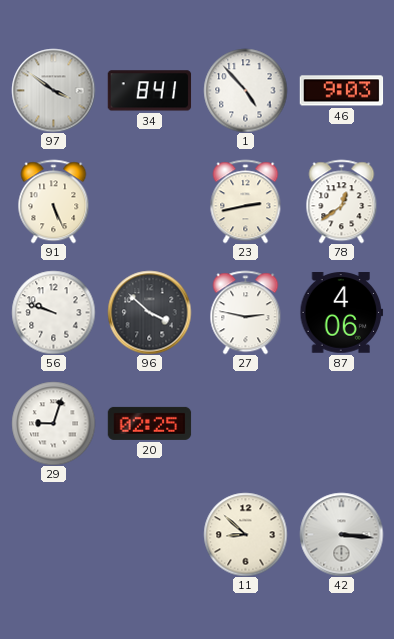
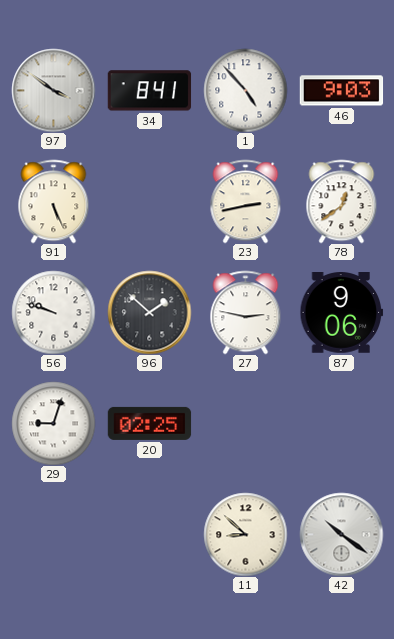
96: 3:52 -> 1:52
87: 4:06 -> 9:06
42: 3:16 -> 10:21
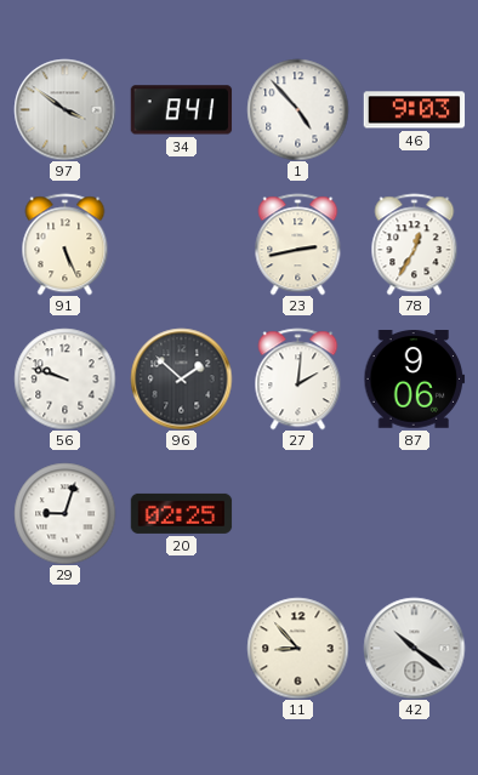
78: 12:39 -> 12:35
27: 2:47 -> 2:01
11: 8:52 -> 8:53
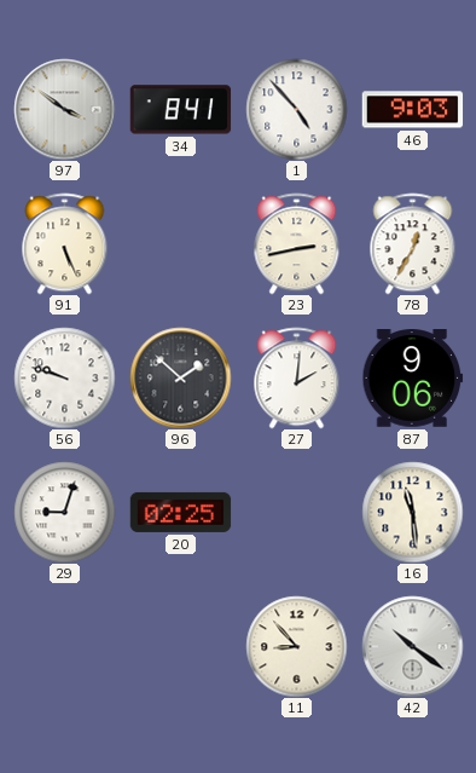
16: none -> 11:29
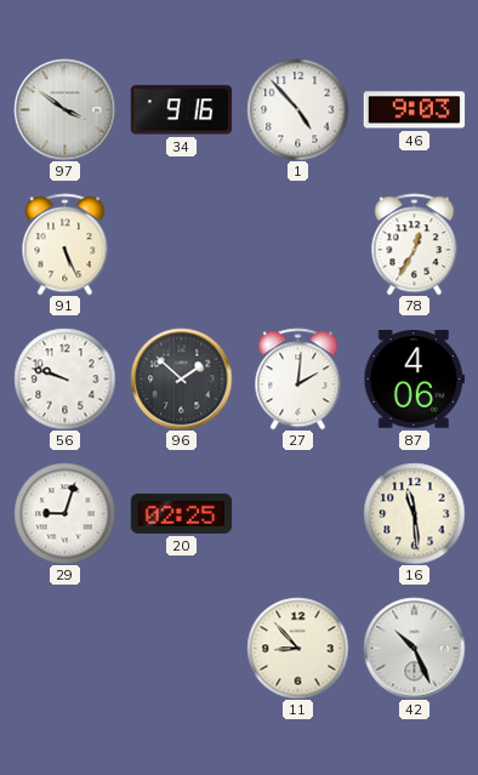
34: 8:41 -> 9:16
23: 2:43 -> none
87: 9:06 -> 4:06
42: 10:21 -> 10:26
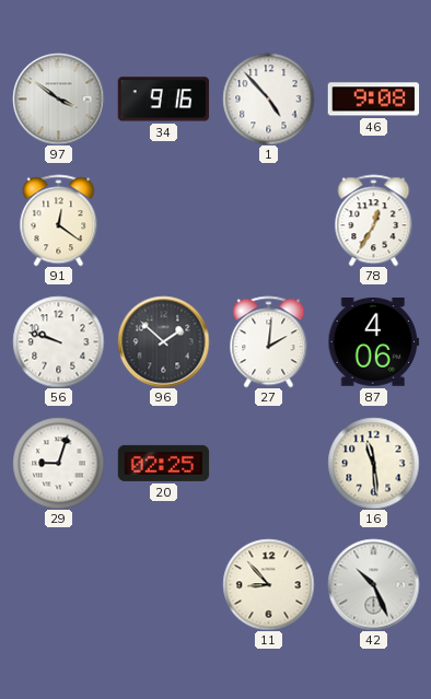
46: 9:03 -> 9:08
91: 5:26 -> 12:21
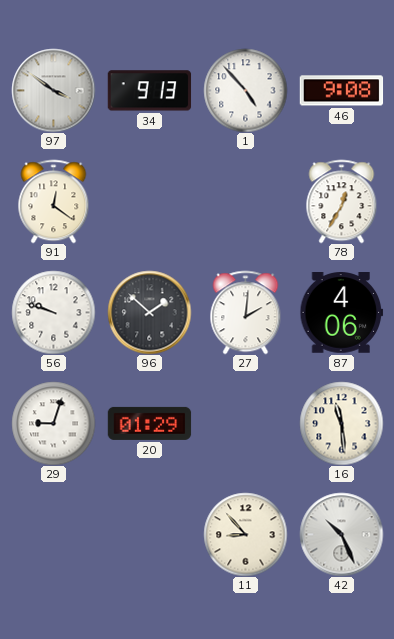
34: 9:16 -> 9:13
20: 02:25 -> 01:29
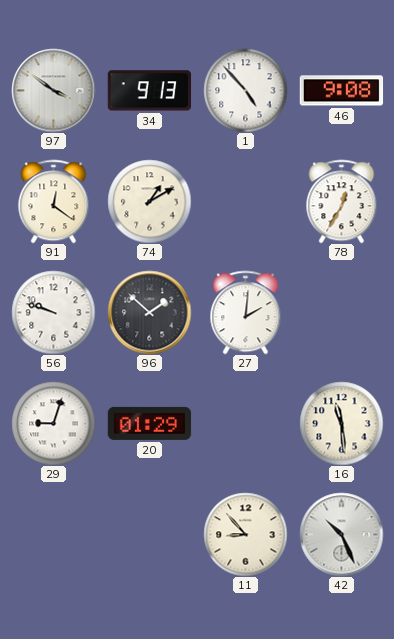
74: none -> 1:10
87: 4:06 -> none
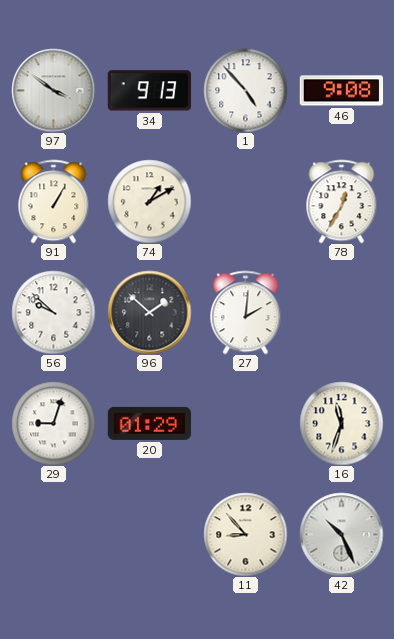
91: 12:21 -> 1:05
56: 9:48 -> 9:52
16: 11:29 -> 11:33
